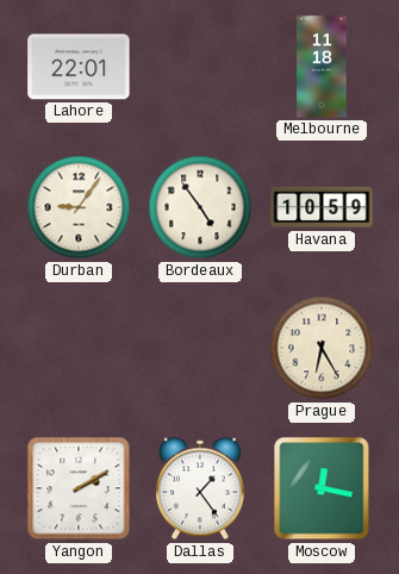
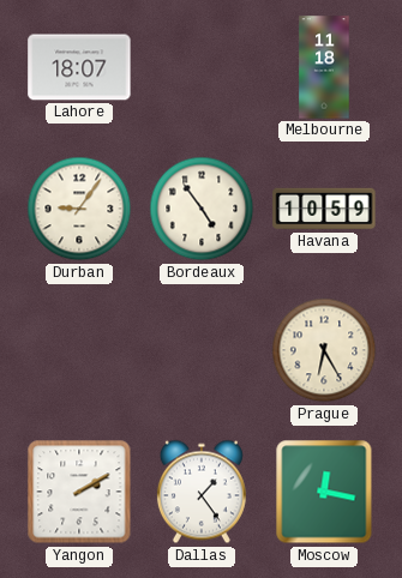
Lahore: 22:01 -> 18:07
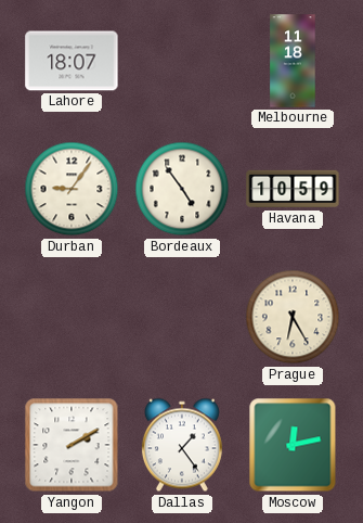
Moscow: 12:17 -> 12:13
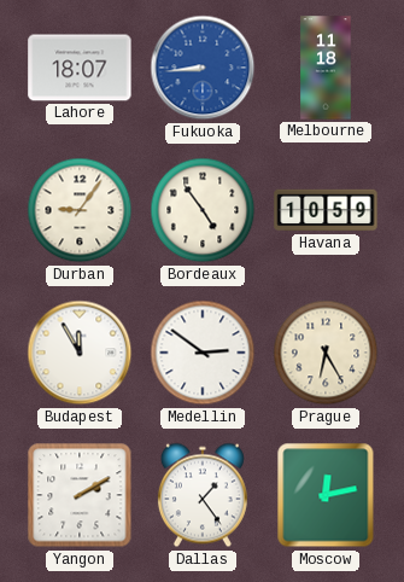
Fukuoka: none -> 8:44
Budapest: none -> 11:55
Medellin: none -> 2:51
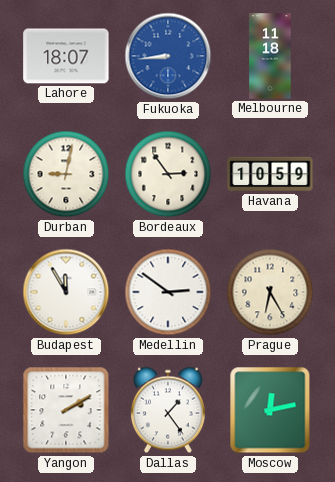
Durban: 9:06 -> 9:02
Bordeaux: 4:54 -> 2:54
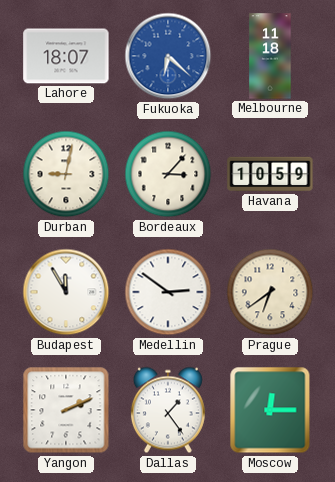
Fukuoka: 8:44 -> 6:22
Bordeaux: 2:54 -> 3:07
Prague: 6:25 -> 6:39
Yangon: 2:10 -> 2:11
Moscow: 12:13 -> 12:15
